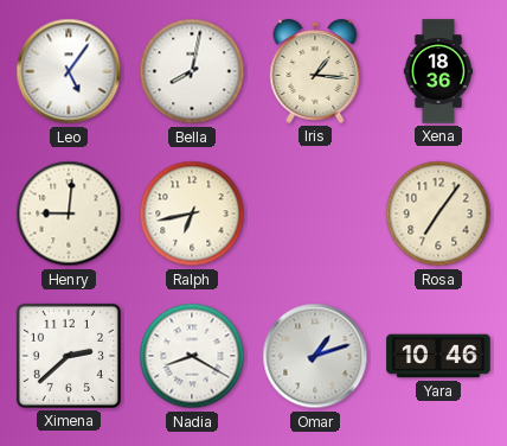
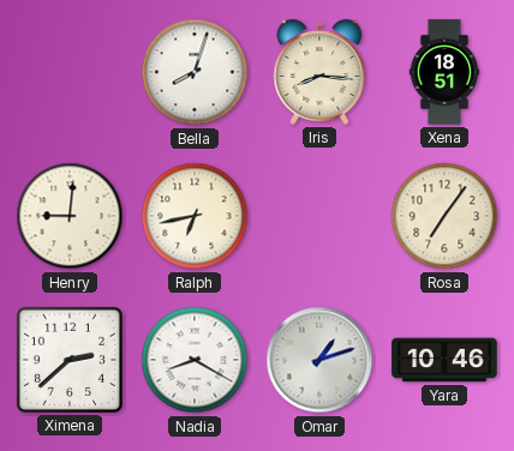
Leo: 5:06 -> none
Bella: 8:02 -> 8:03
Iris: 1:16 -> 8:16
Xena: 18:36 -> 18:51
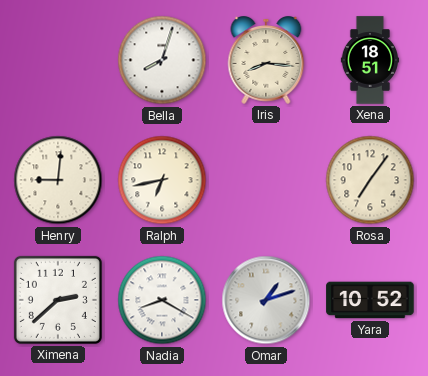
Yara: 10:46 -> 10:52
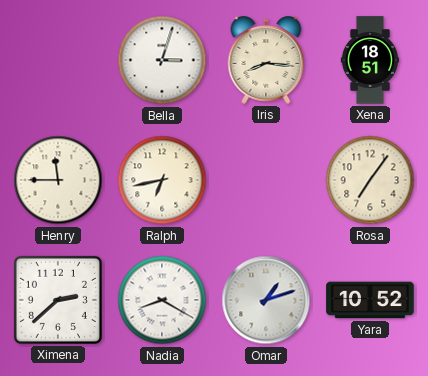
Bella: 8:03 -> 3:03
Henry: 9:01 -> 11:45
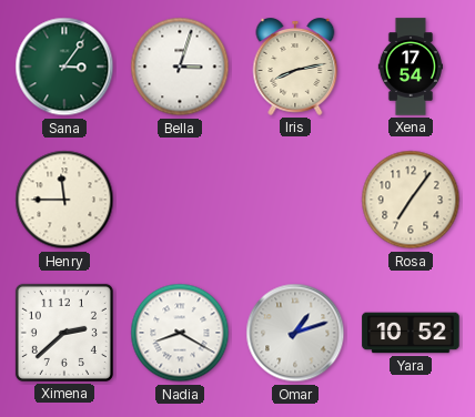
Sana: none -> 3:06
Iris: 8:16 -> 8:13
Xena: 18:51 -> 17:54
Ralph: 6:43 -> none
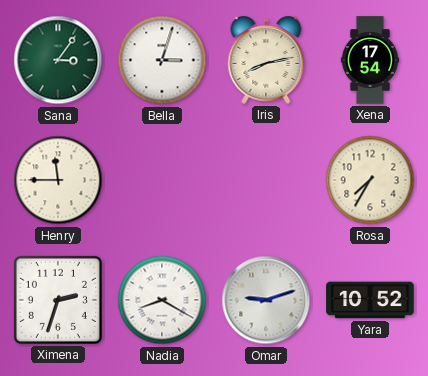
Rosa: 7:06 -> 7:35
Ximena: 2:38 -> 2:33
Omar: 1:12 -> 9:12
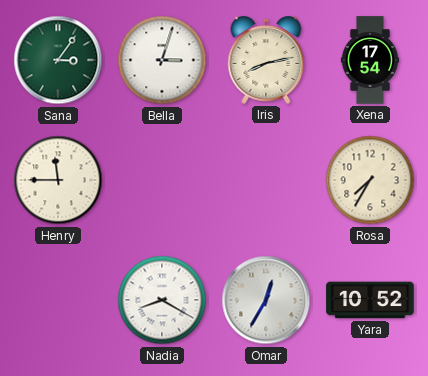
Ximena: 2:33 -> none
Omar: 9:12 -> 12:35
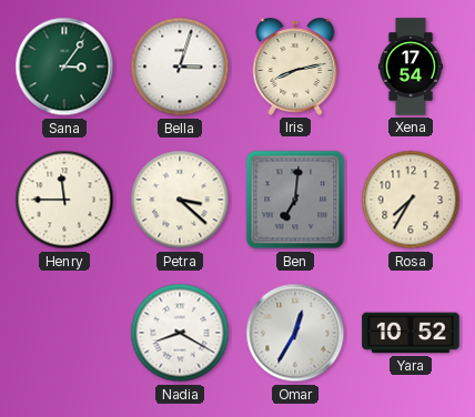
Petra: none -> 3:22
Ben: none -> 7:01
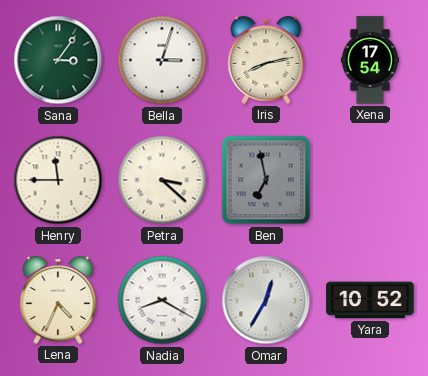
Ben: 7:01 -> 6:58
Rosa: 7:35 -> none
Lena: none -> 4:34
